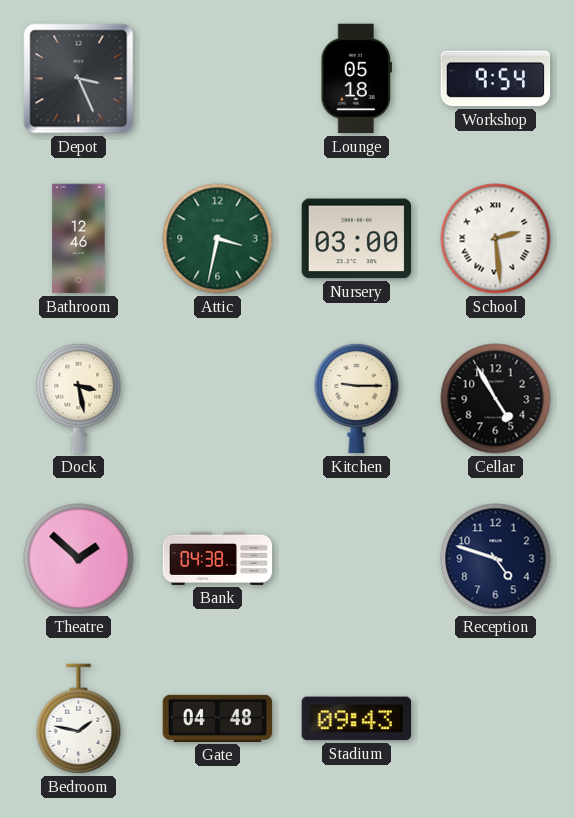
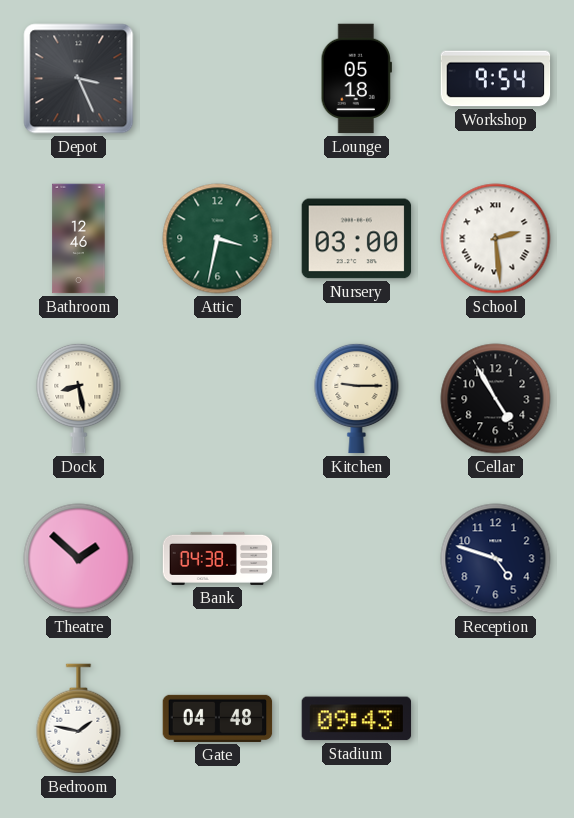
Dock: 3:28 -> 8:28
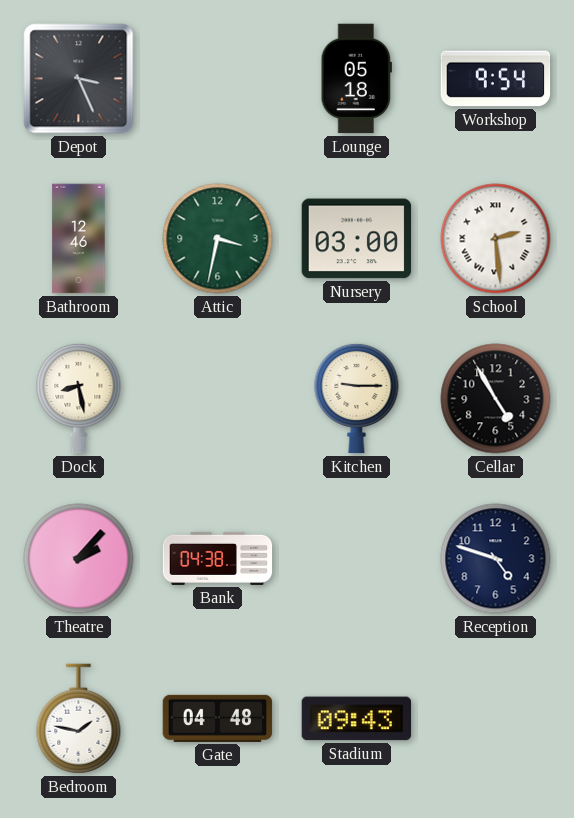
Theatre: 1:52 -> 2:07
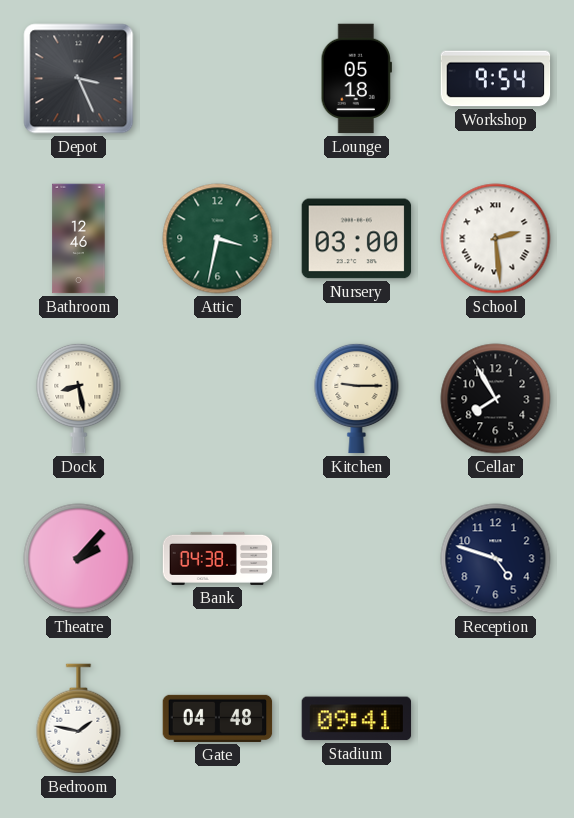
Cellar: 4:55 -> 7:55
Stadium: 09:43 -> 09:41
